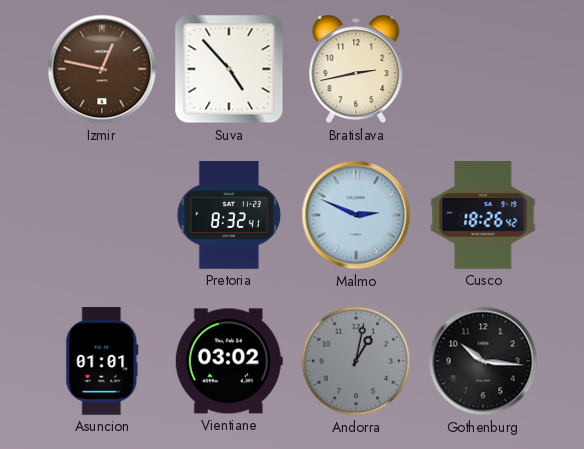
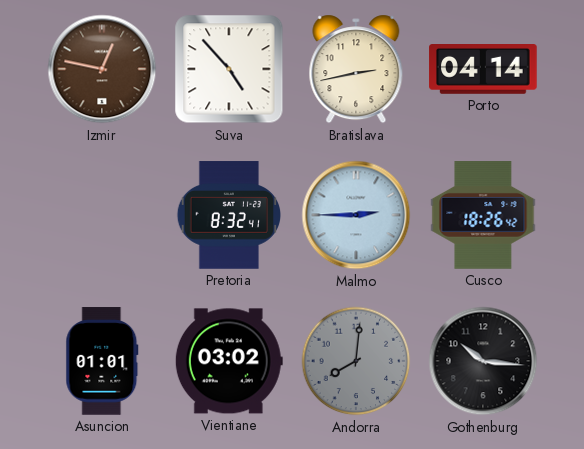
Porto: none -> 04:14
Malmo: 2:49 -> 2:45
Andorra: 1:02 -> 8:01
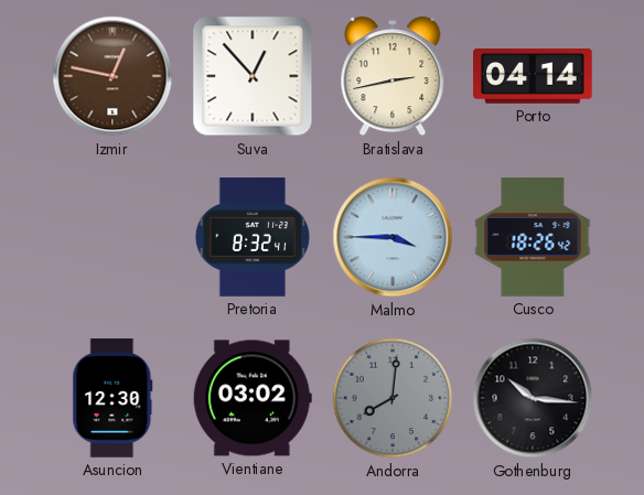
Suva: 4:53 -> 12:53
Malmo: 2:45 -> 3:45
Asuncion: 01:01 -> 12:30
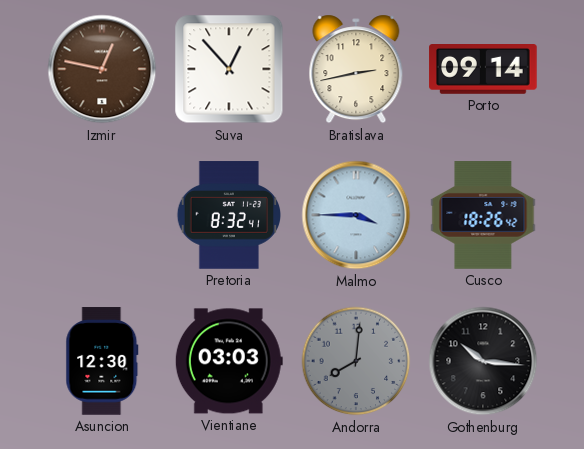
Porto: 04:14 -> 09:14
Vientiane: 03:02 -> 03:03
